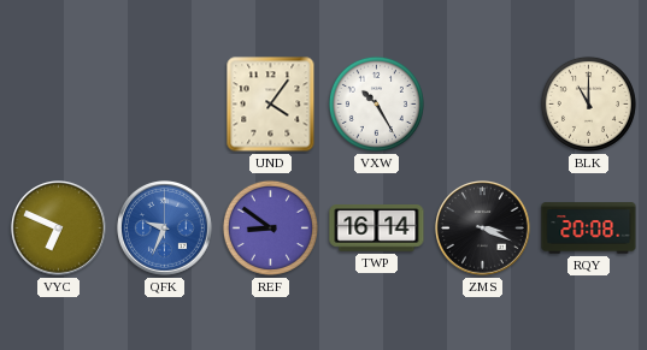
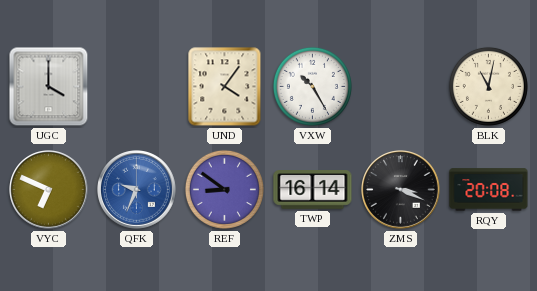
UGC: none -> 4:00
BLK: 11:00 -> 11:02
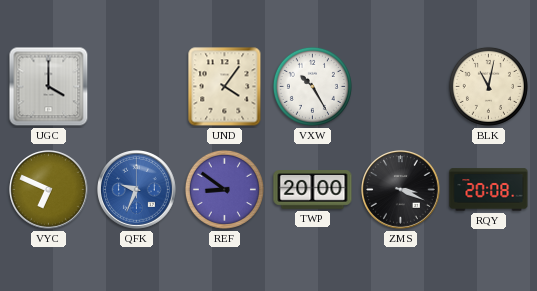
TWP: 16:14 -> 20:00
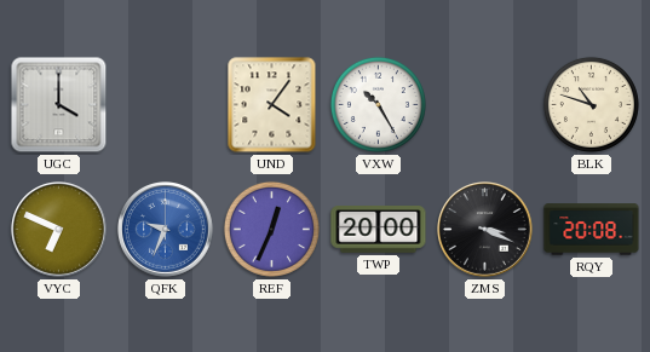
BLK: 11:02 -> 10:48
REF: 8:51 -> 12:34
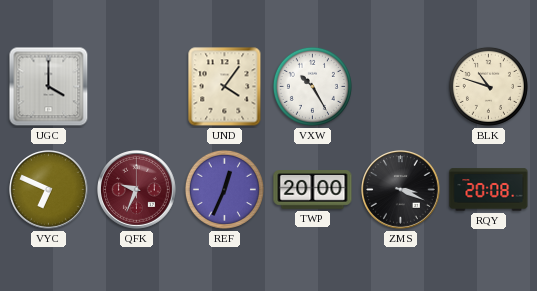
QFK dial: blue -> burgundy
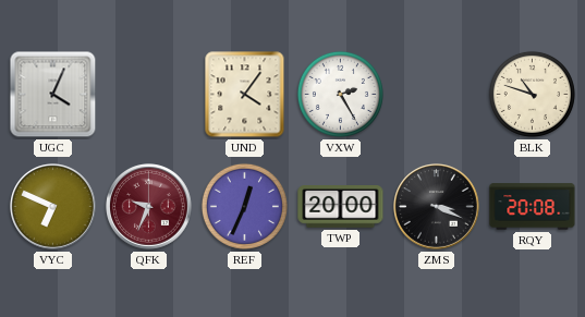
UGC: 4:00 -> 4:04
VXW: 10:25 -> 2:25
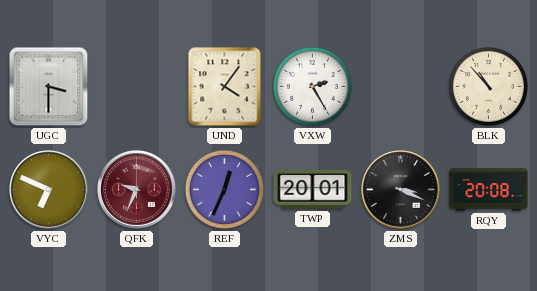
UGC: 4:04 -> 3:30
BLK: 10:48 -> 10:53
TWP: 20:00 -> 20:01
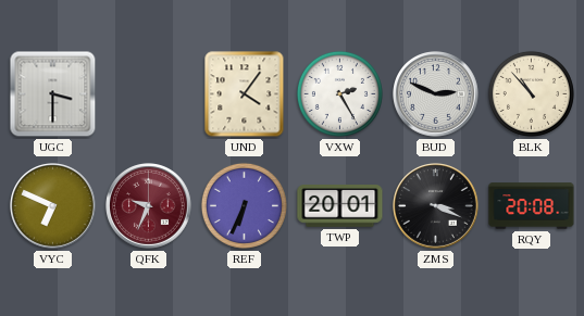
BUD: none -> 2:49
REF: 12:34 -> 6:34
